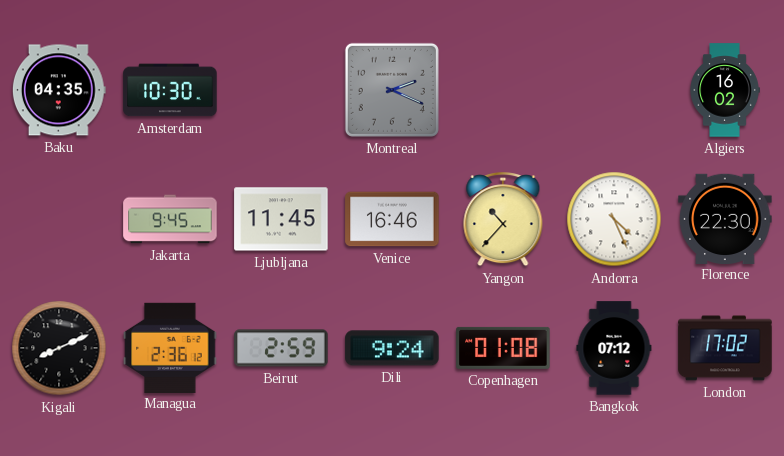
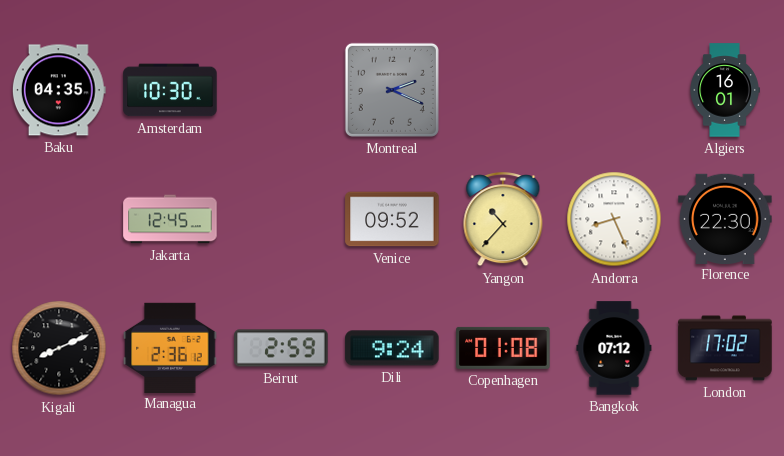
Algiers: 16:02 -> 16:01
Jakarta: 9:45 -> 12:45
Ljubljana: 11:45 -> none
Venice: 16:46 -> 09:52
Andorra: 4:26 -> 8:26
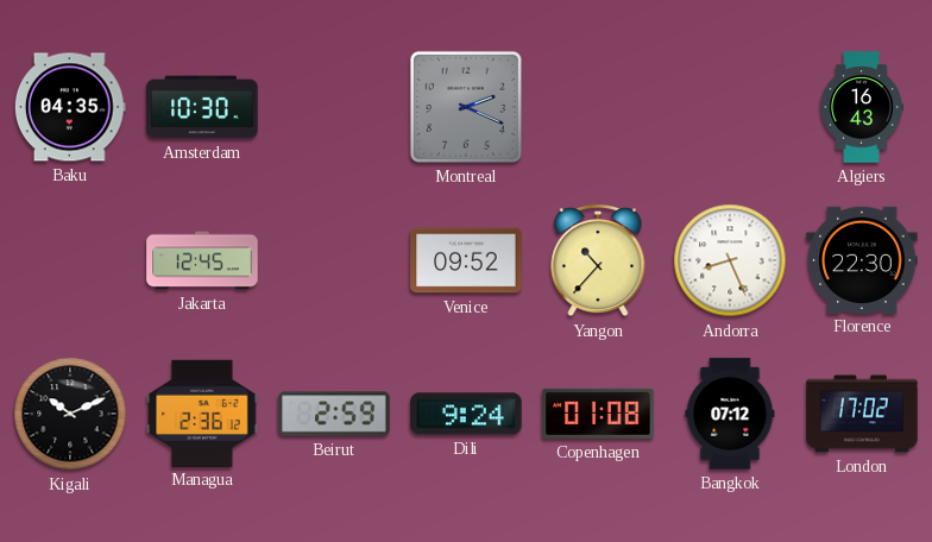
Algiers: 16:01 -> 16:43
Kigali: 8:11 -> 10:11
